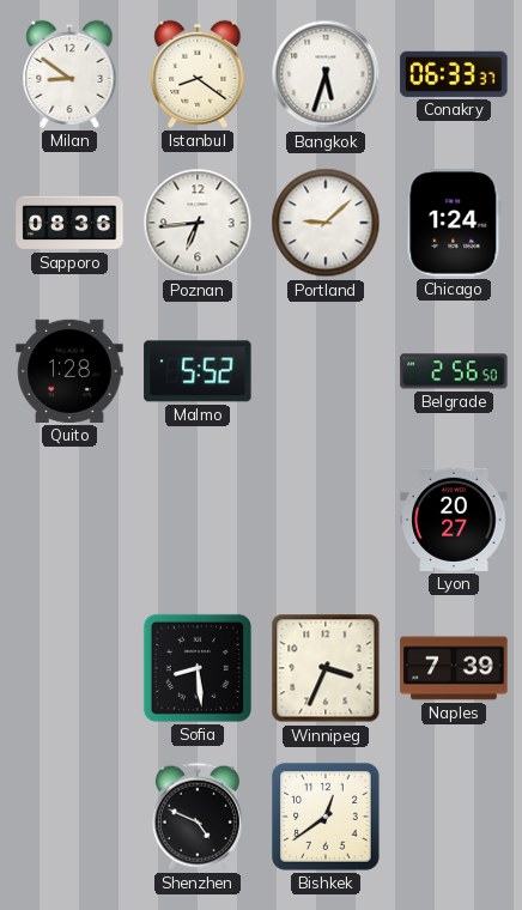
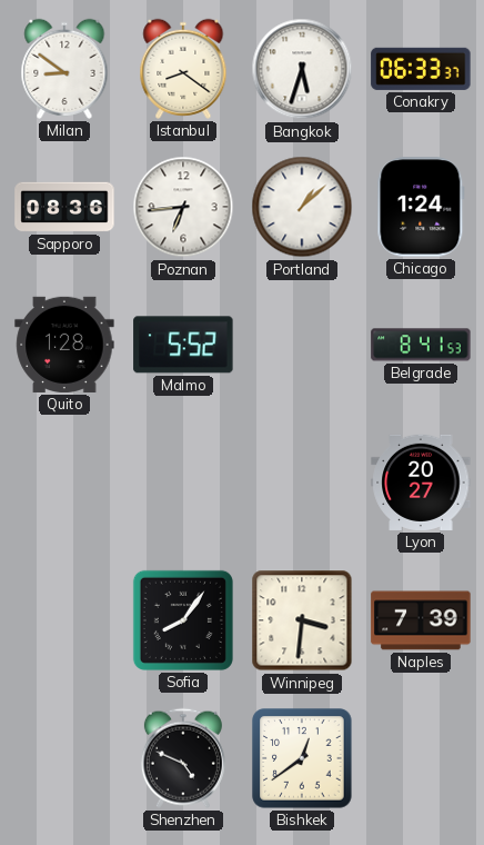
Portland: 9:08 -> 1:08
Belgrade: 2:56 -> 8:41
Sofia: 8:29 -> 8:06
Winnipeg: 3:34 -> 3:31
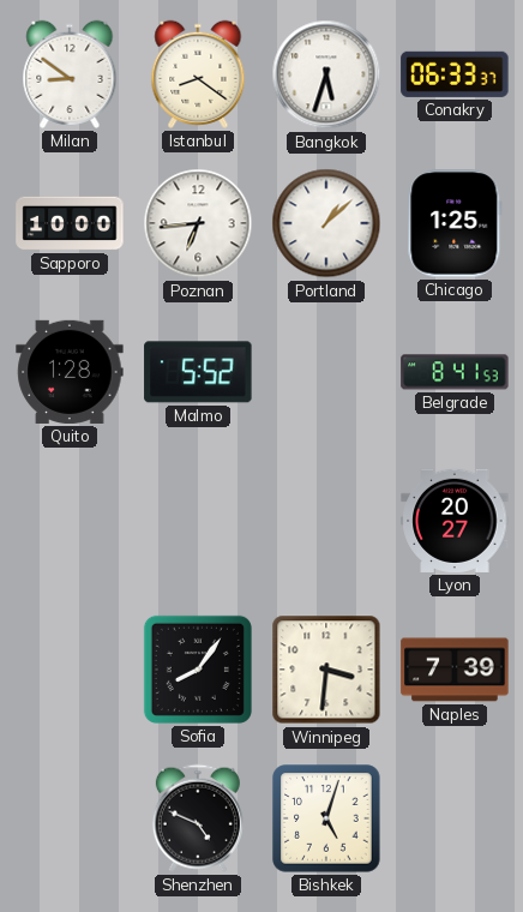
Sapporo: 08:36 -> 10:00
Chicago: 1:24 -> 1:25
Bishkek: 12:39 -> 5:03
